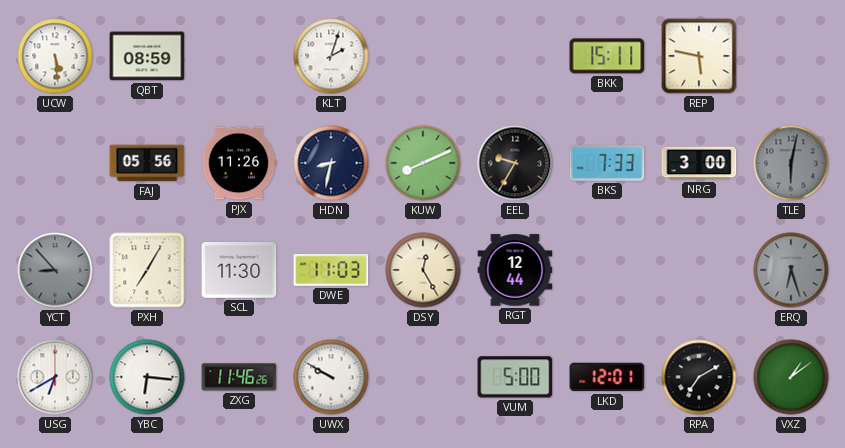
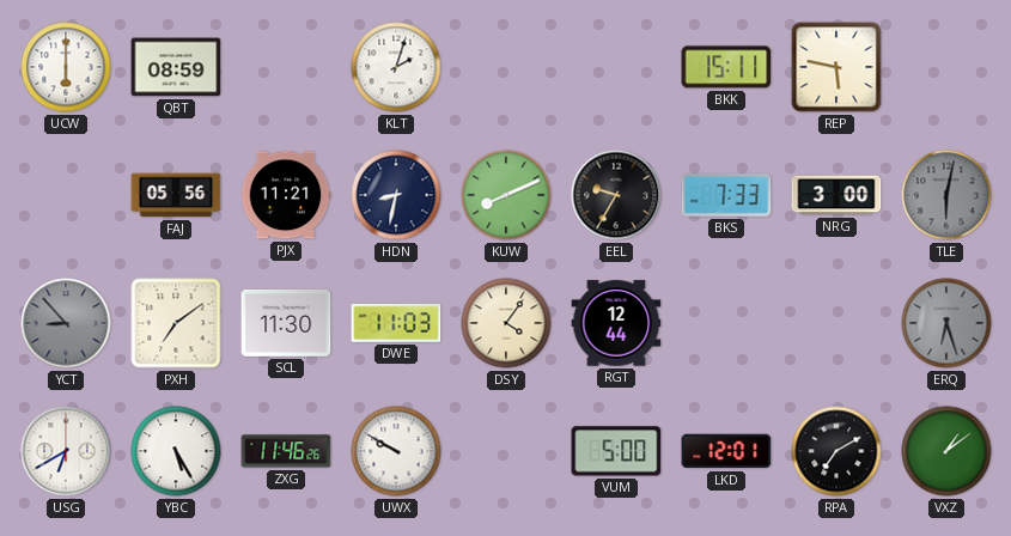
UCW: 5:29 -> 6:00
PJX: 11:26 -> 11:21
PXH: 7:05 -> 7:09
DSY: 12:25 -> 4:06
YBC: 6:16 -> 5:25
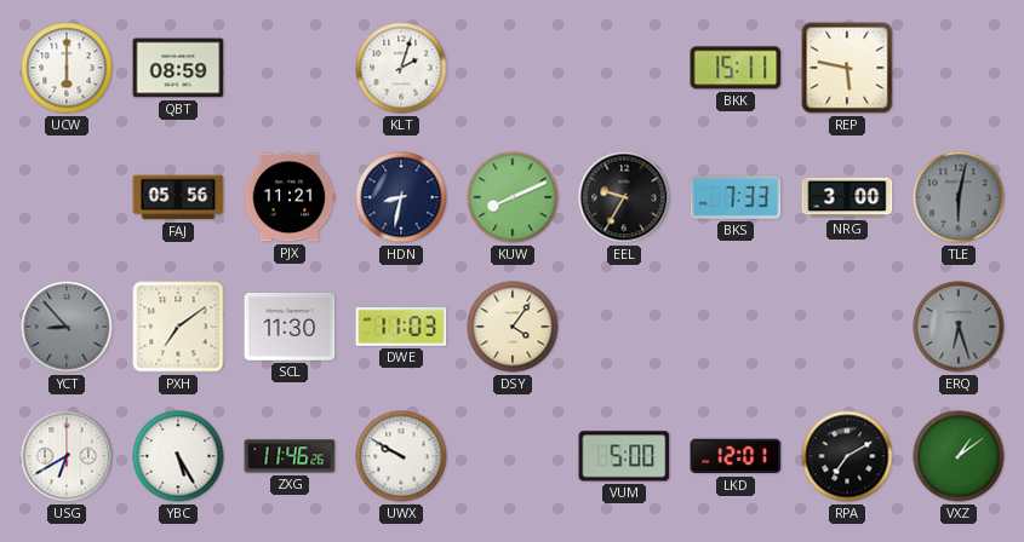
RGT: 12:44 -> none
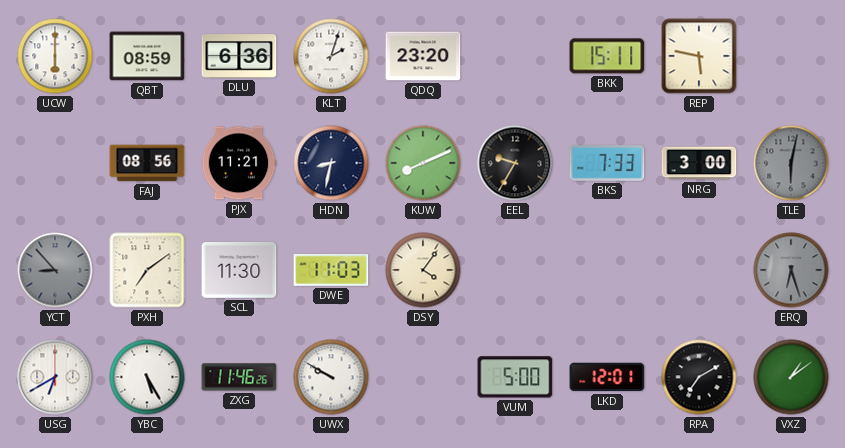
DLU: none -> 6:36
QDQ: none -> 23:20
FAJ: 05:56 -> 08:56
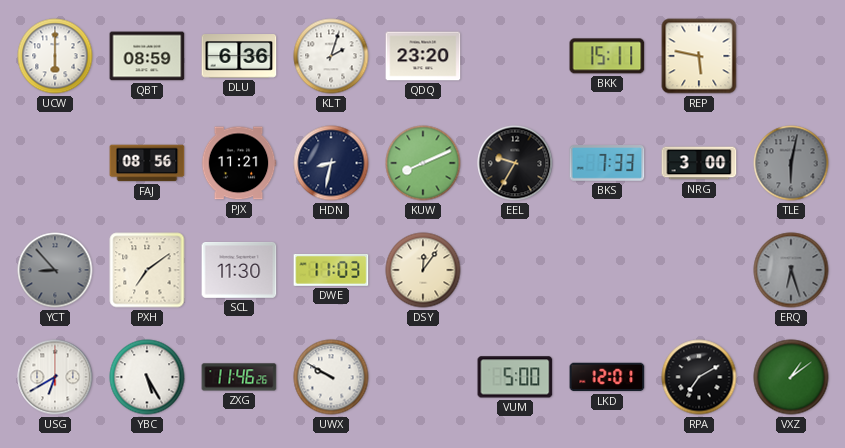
DSY: 4:06 -> 12:06
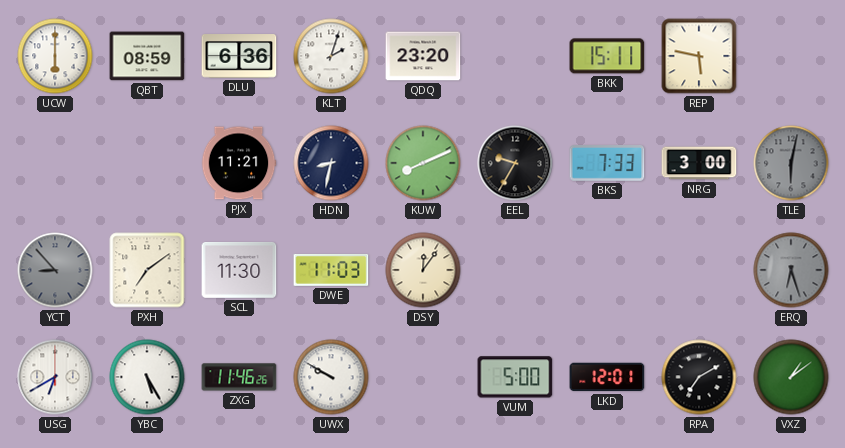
FAJ: 08:56 -> none
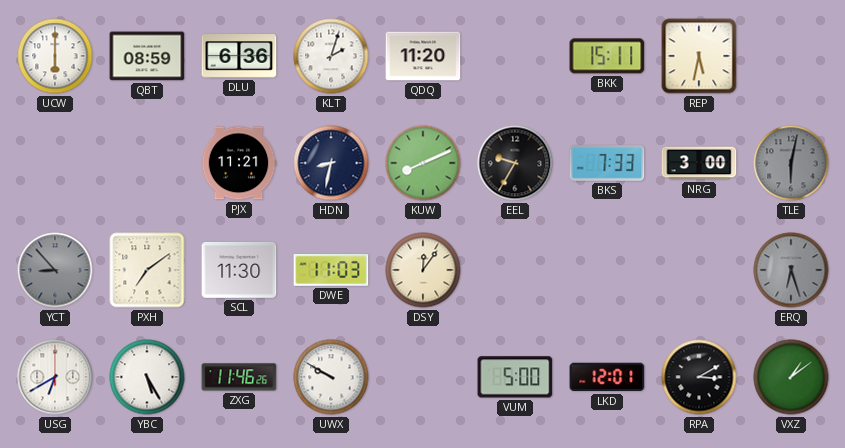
QDQ: 23:20 -> 11:20
REP: 5:47 -> 5:32
RPA: 7:10 -> 3:10
